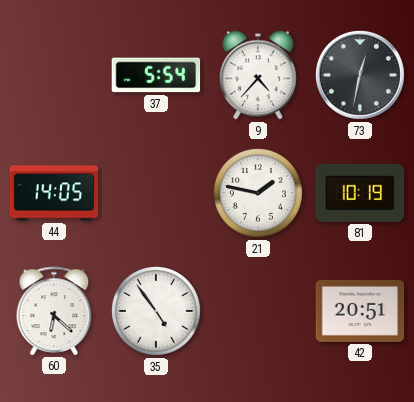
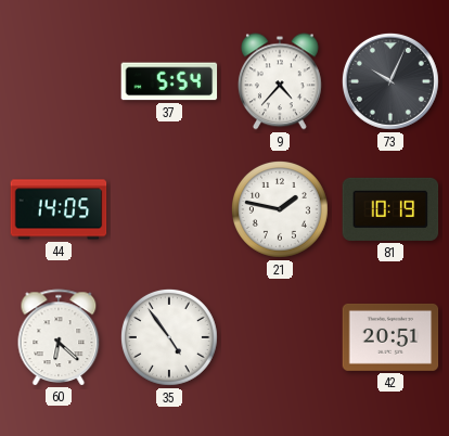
73: 12:32 -> 10:04
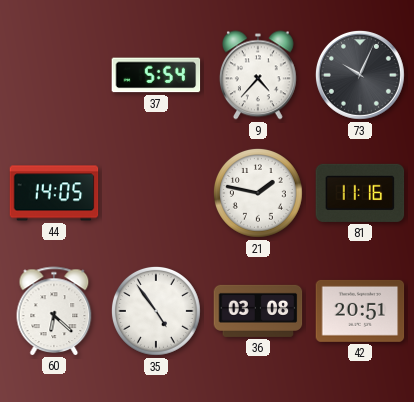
81: 10:19 -> 11:16
36: none -> 03:08
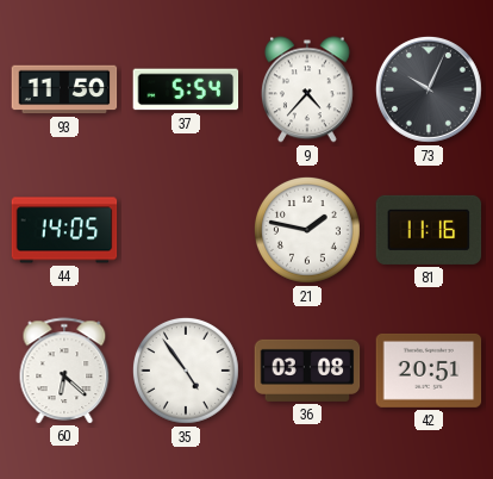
93: none -> 11:50
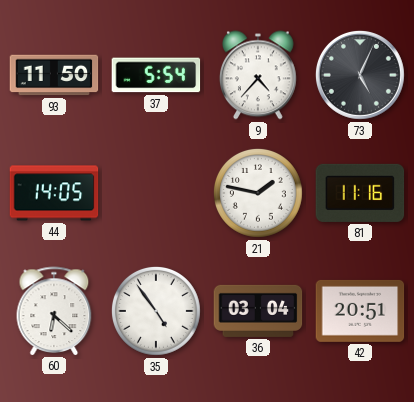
73: 10:04 -> 5:04
36: 03:08 -> 03:04
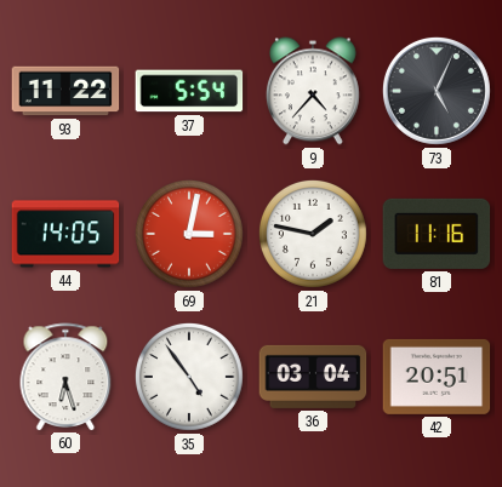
93: 11:50 -> 11:22
69: none -> 3:02
60: 6:22 -> 6:27
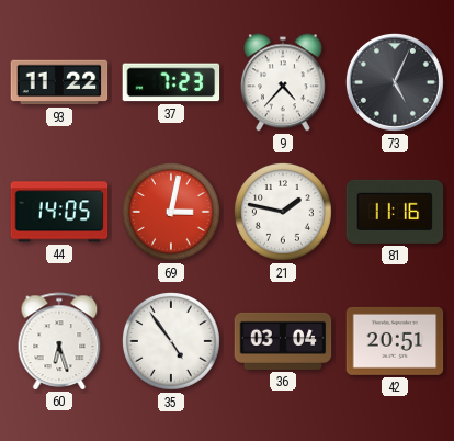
37: 5:54 -> 7:23
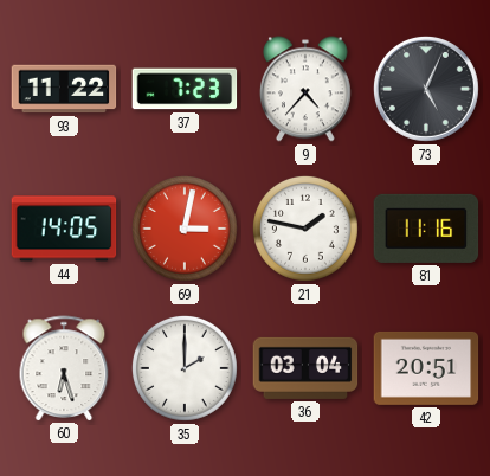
35: 4:54 -> 2:00
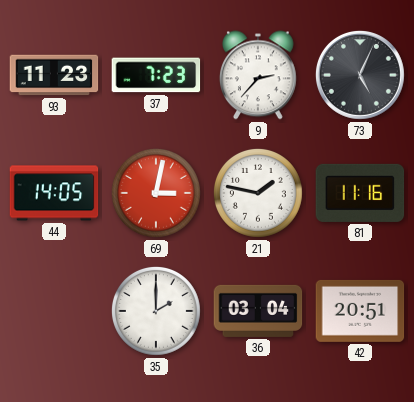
93: 11:22 -> 11:23
9: 4:37 -> 2:37
60: 6:27 -> none
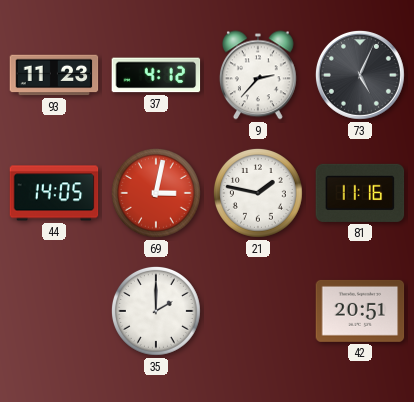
37: 7:23 -> 4:12
36: 03:04 -> none
